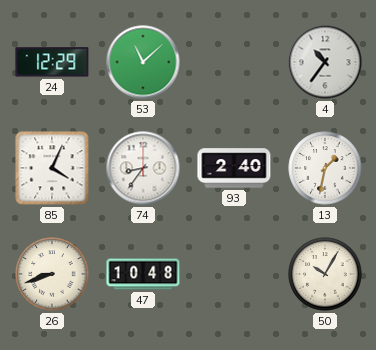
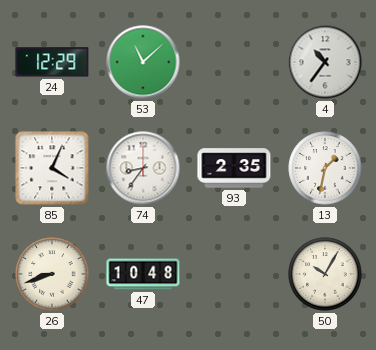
93: 2:40 -> 2:35
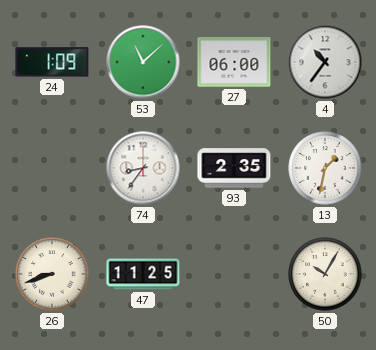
24: 12:29 -> 1:09
27: none -> 06:00
85: 4:04 -> none
47: 10:48 -> 11:25
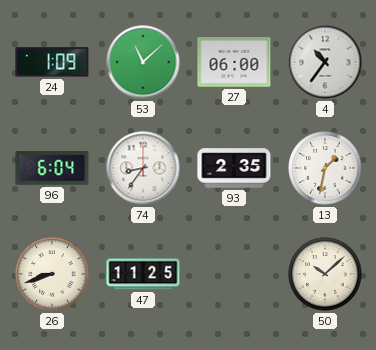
96: none -> 6:04
50: 10:05 -> 10:08
